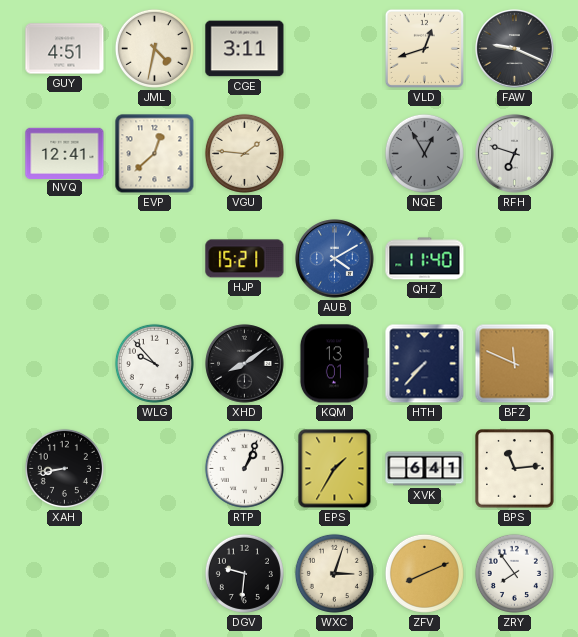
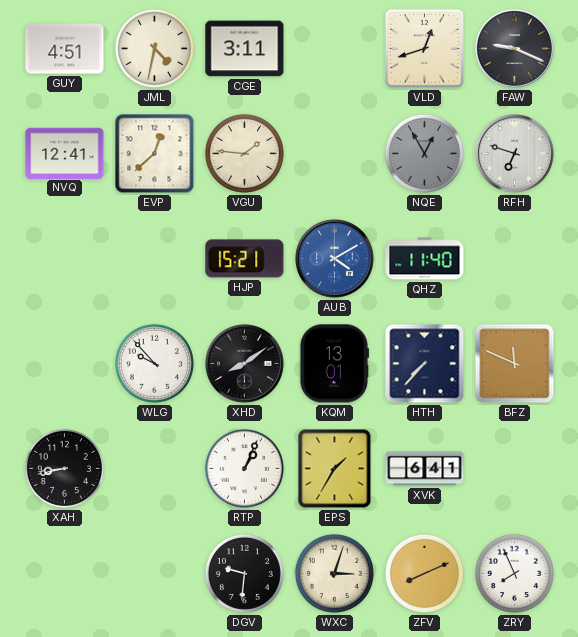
BPS: 11:14 -> none
ZRY: 7:54 -> 7:56
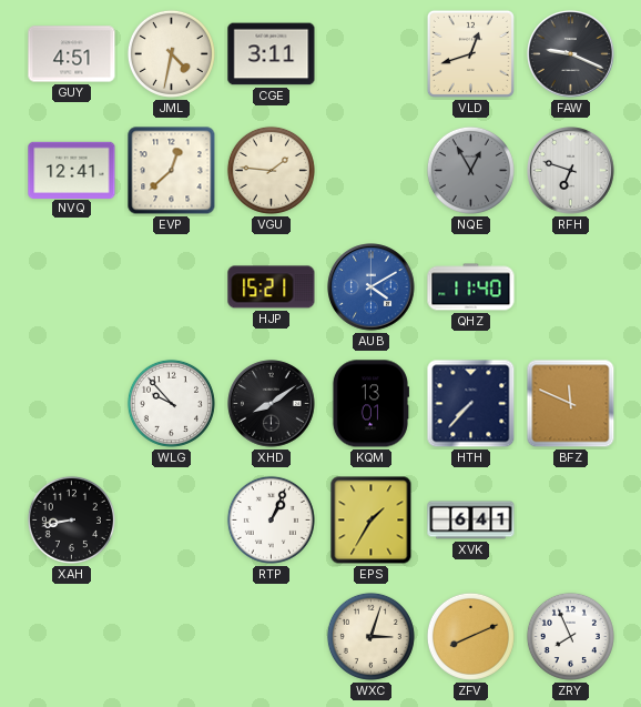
DGV: 9:31 -> none
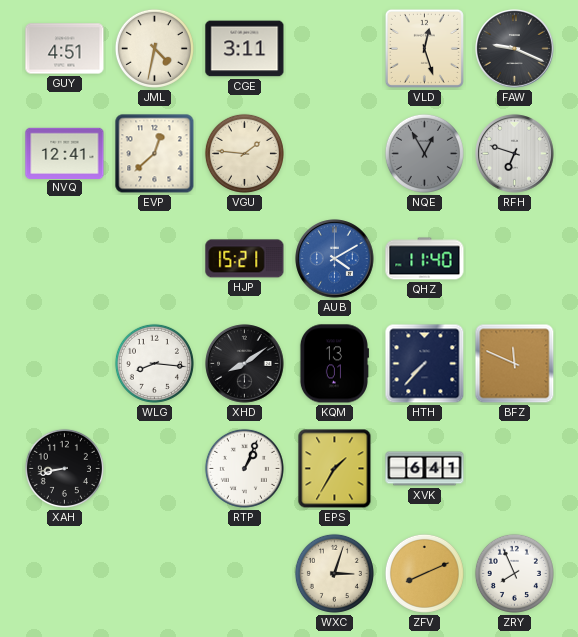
VLD: 12:42 -> 12:27
WLG: 9:53 -> 8:16
